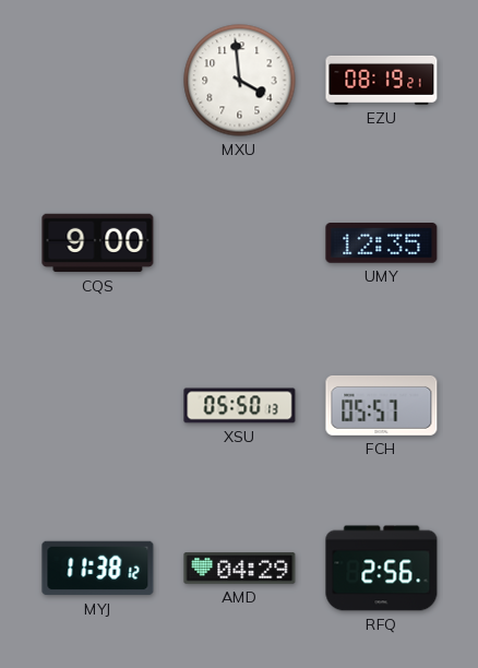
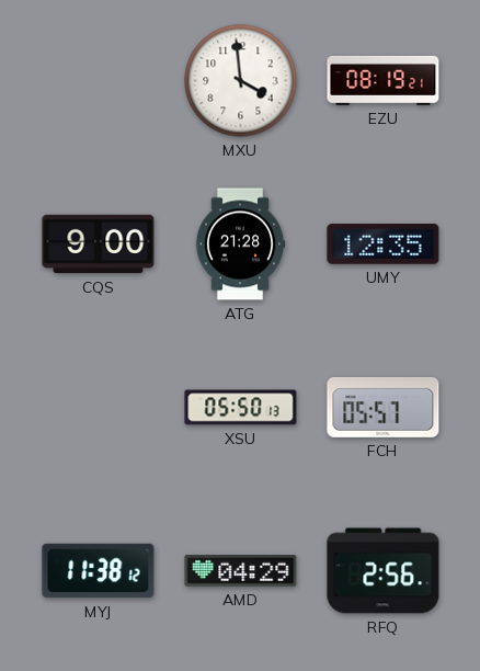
ATG: none -> 21:28
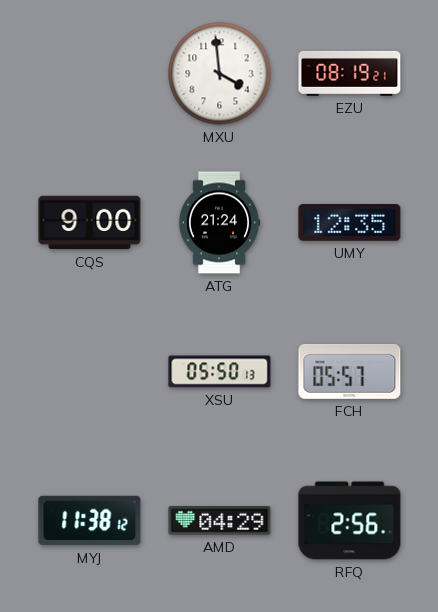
ATG: 21:28 -> 21:24
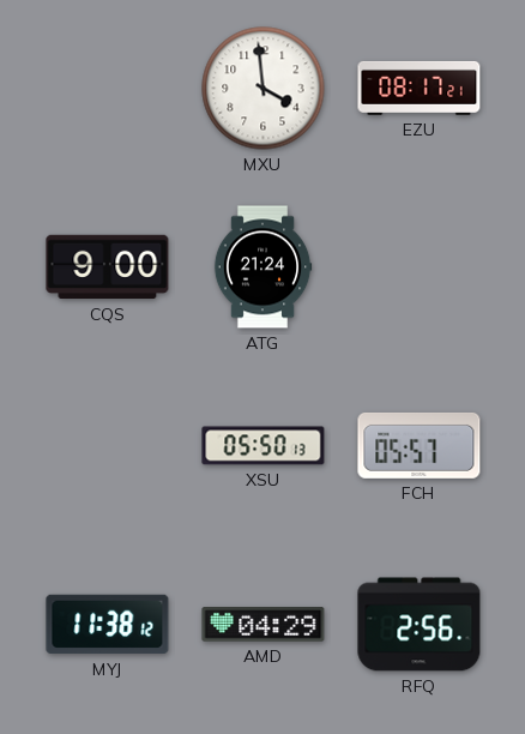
EZU: 08:19 -> 08:17
UMY: 12:35 -> none
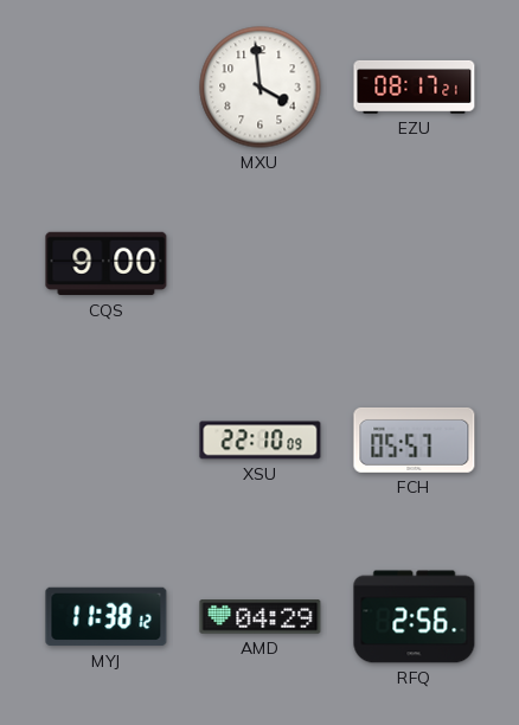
ATG: 21:24 -> none
XSU: 05:50 -> 22:10
